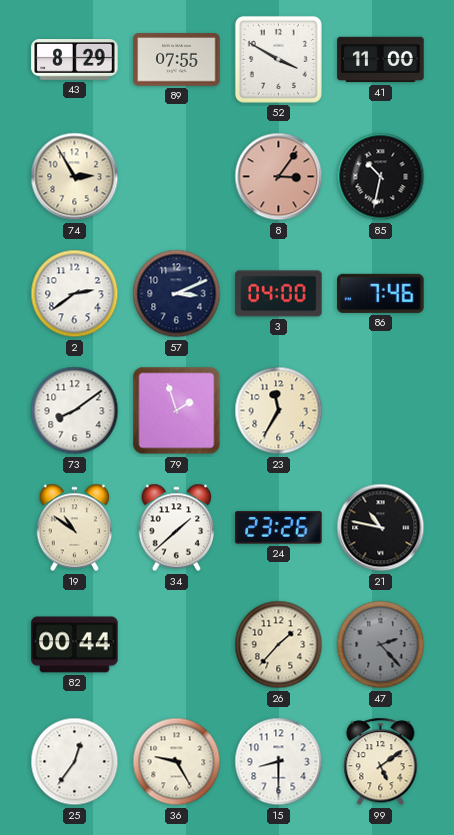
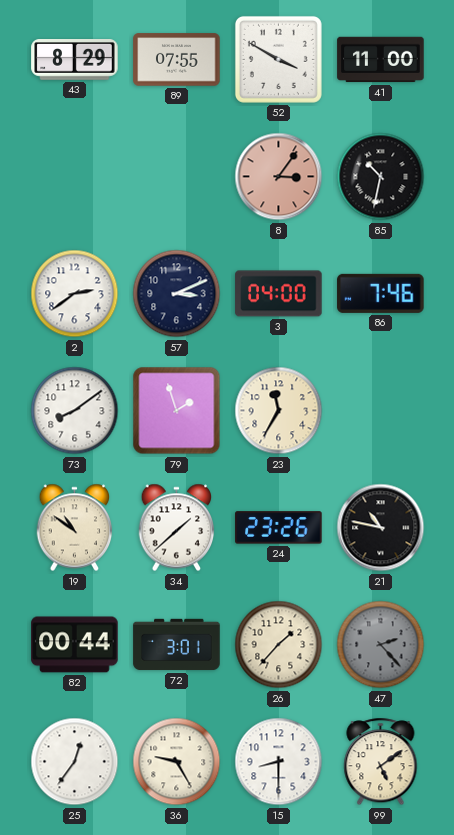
74: 2:55 -> none
72: none -> 3:01
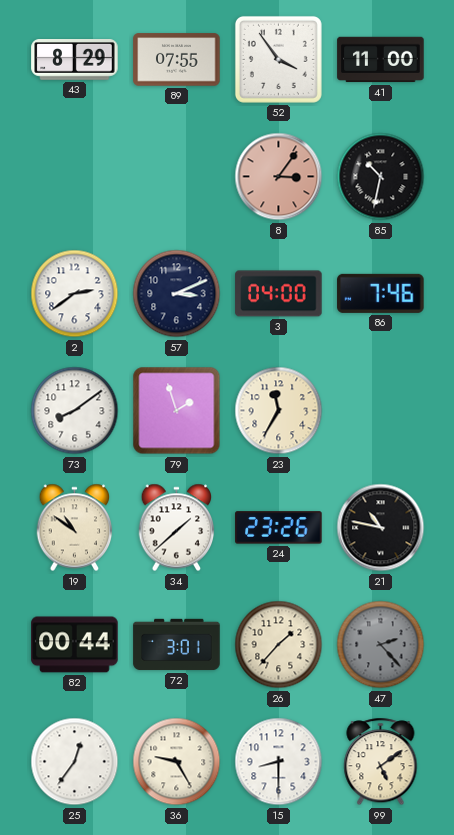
52: 3:50 -> 3:54
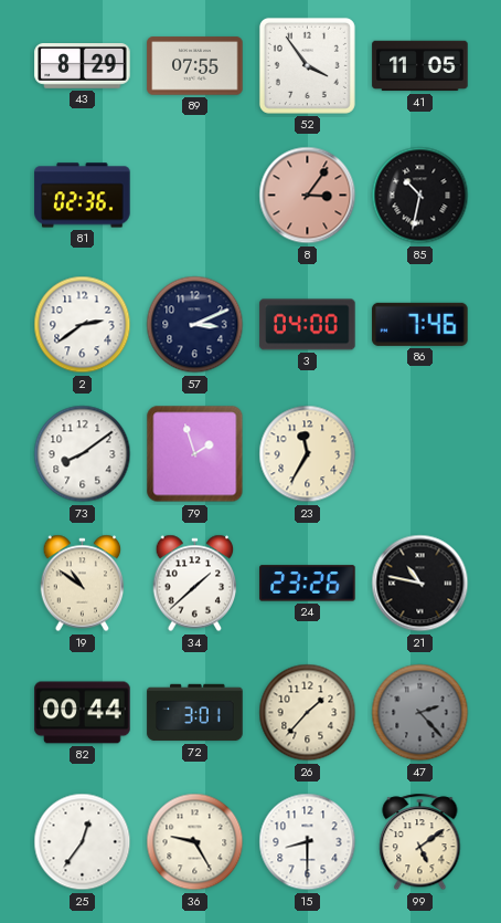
41: 11:00 -> 11:05
81: none -> 02:36
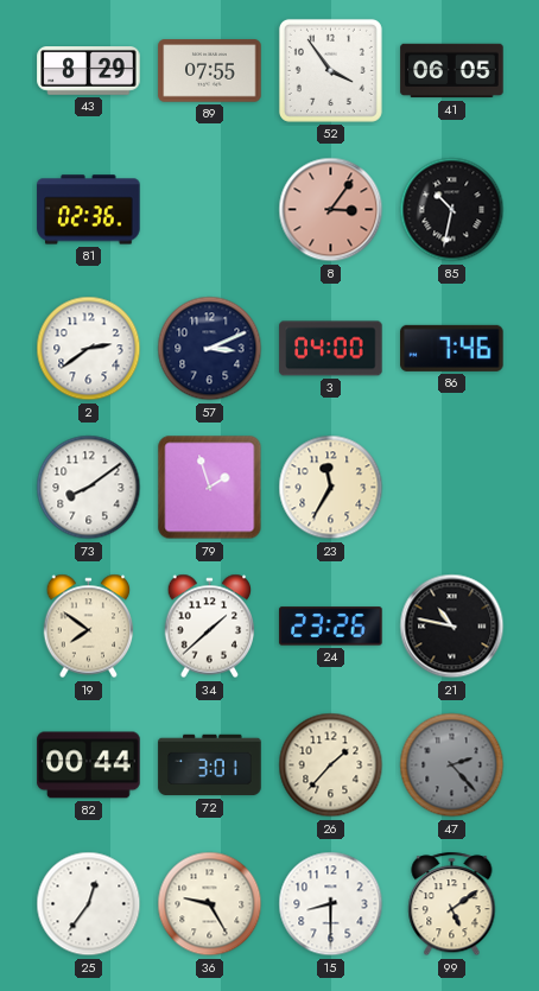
41: 11:05 -> 06:05
19: 10:51 -> 7:51
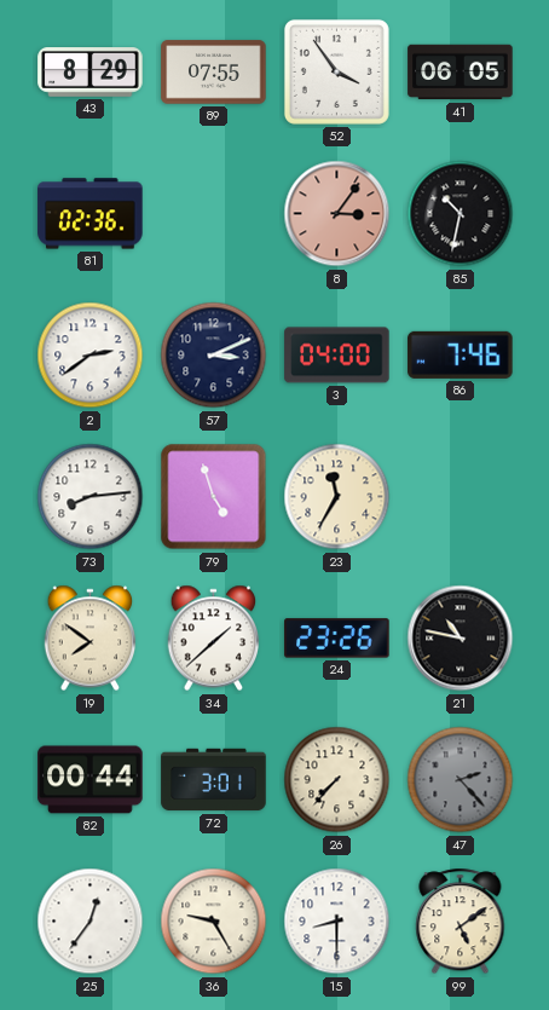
73: 8:09 -> 8:14
79: 1:57 -> 4:57
26: 1:37 -> 7:37
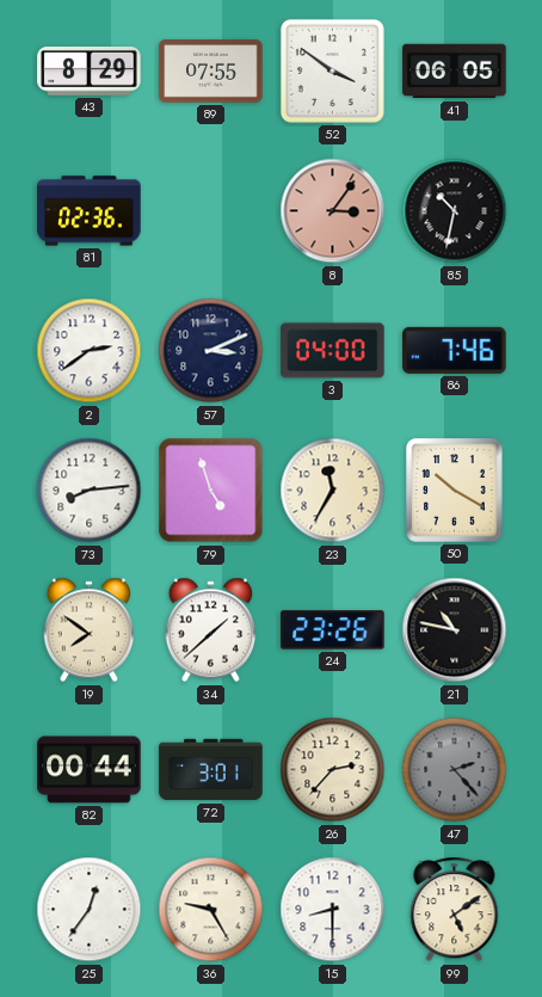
52: 3:54 -> 3:51
50: none -> 10:20
26: 7:37 -> 2:37
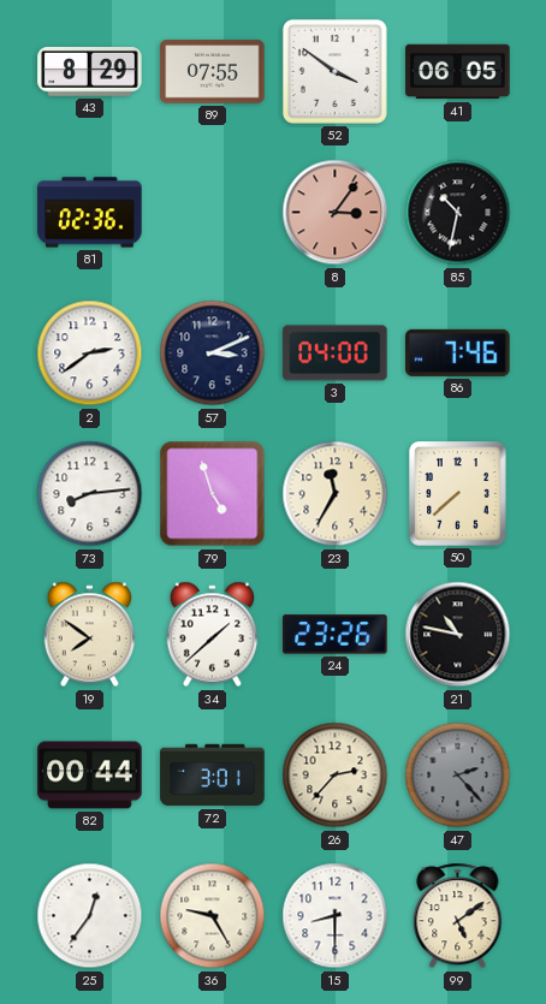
50: 10:20 -> 7:38
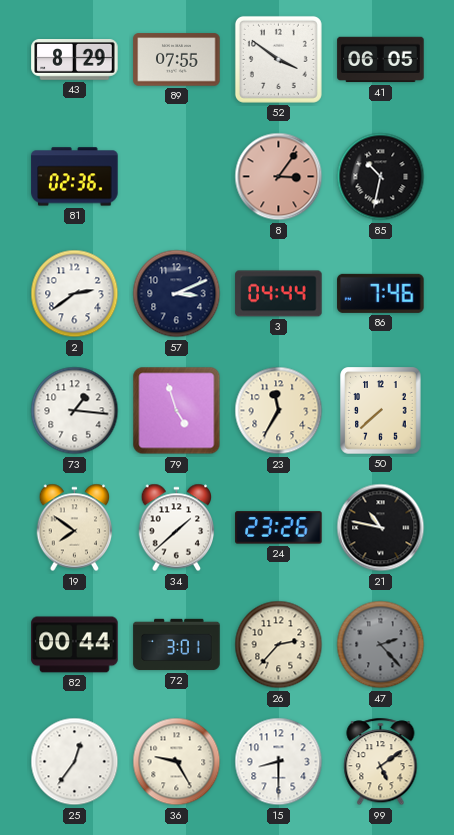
3: 04:00 -> 04:44
73: 8:14 -> 1:16
